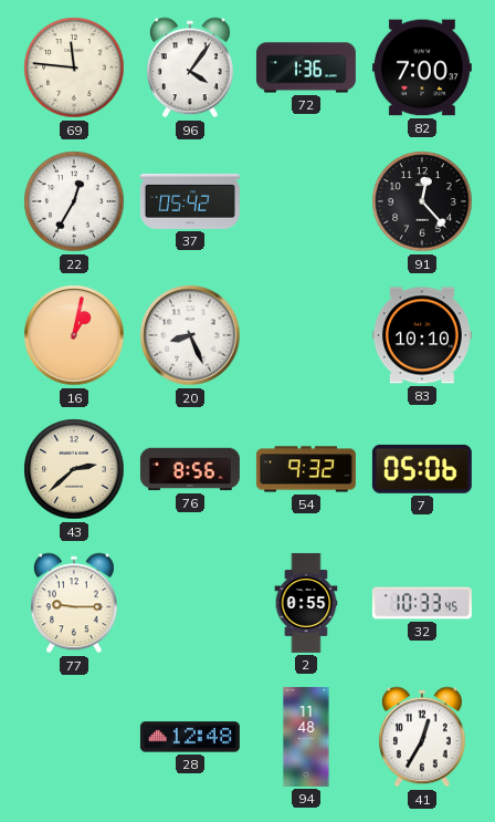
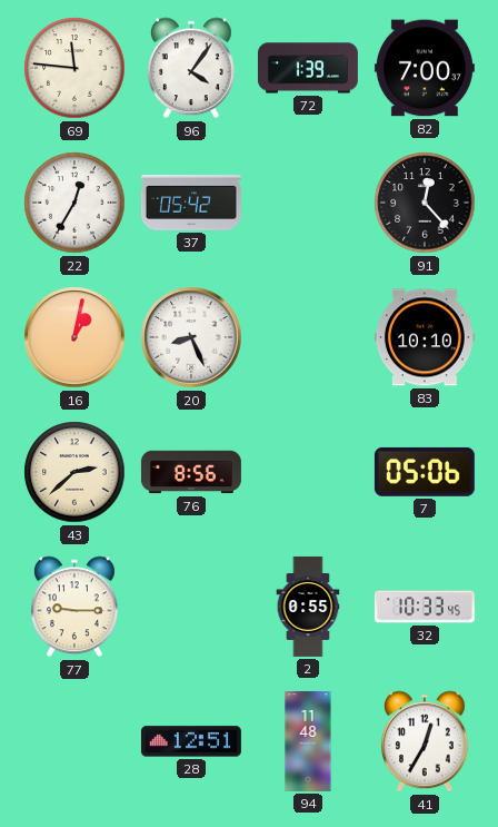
72: 1:36 -> 1:39
54: 9:32 -> none
28: 12:48 -> 12:51
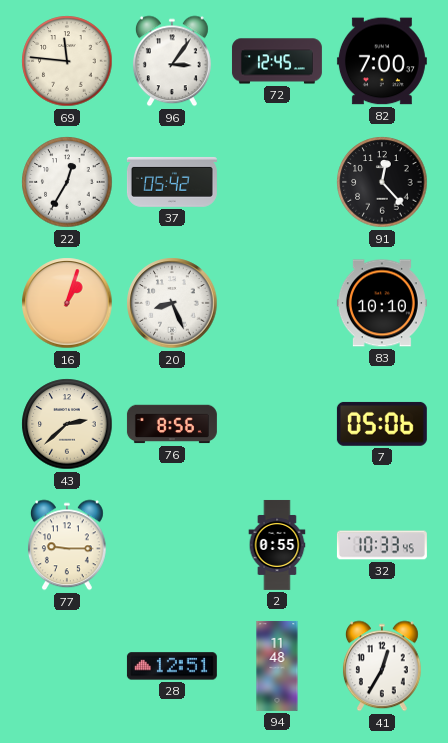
96: 4:06 -> 3:06
72: 1:39 -> 12:45
16: 1:02 -> 1:03
